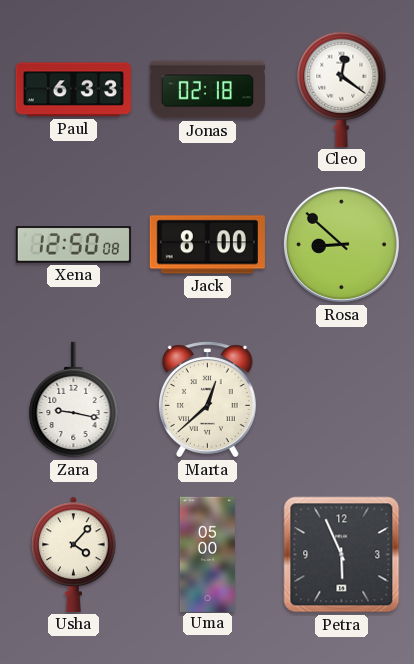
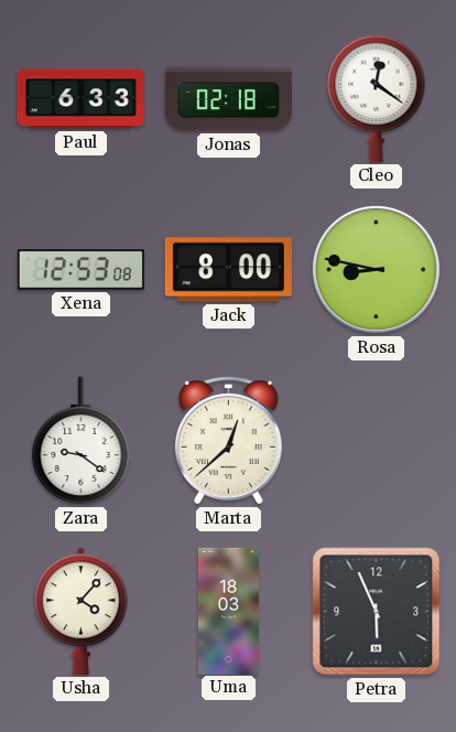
Xena: 12:50 -> 12:53
Rosa: 8:52 -> 8:47
Zara: 9:17 -> 9:21
Uma: 05:00 -> 18:03
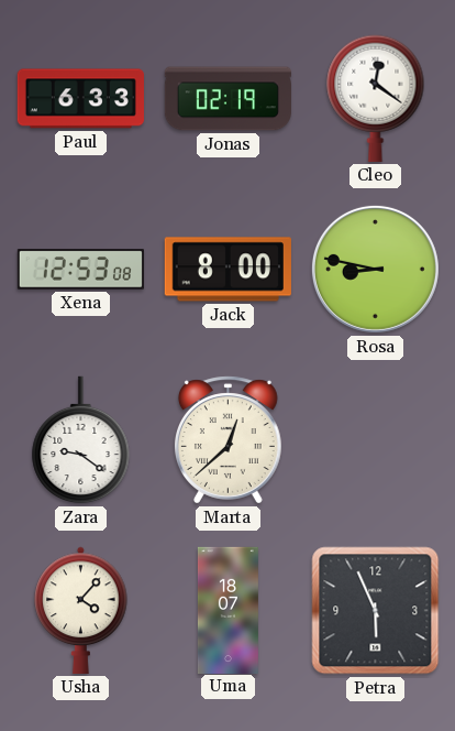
Jonas: 02:18 -> 02:19
Uma: 18:03 -> 18:07
